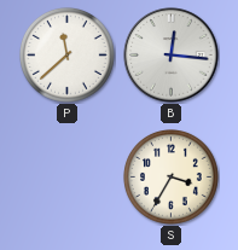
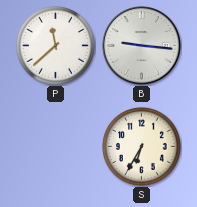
B: 12:16 -> 9:16
S: 3:35 -> 6:35
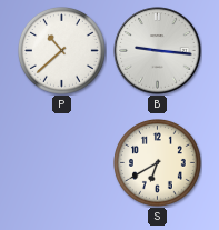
P: 11:38 -> 10:38
S: 6:35 -> 6:40
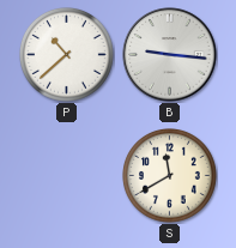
S: 6:40 -> 11:40
